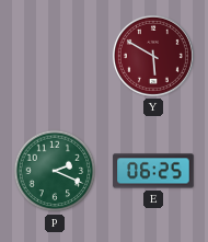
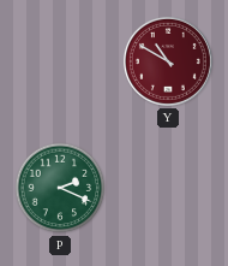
Y: 5:50 -> 10:50
E: 06:25 -> none
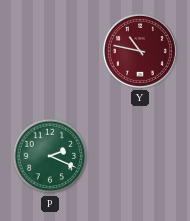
Y: 10:50 -> 10:47
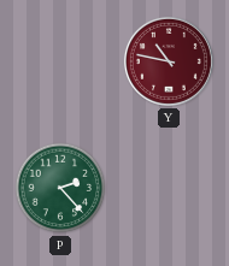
P: 2:19 -> 2:23
